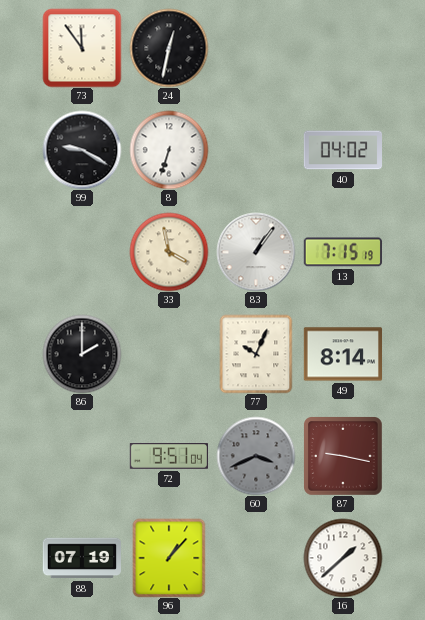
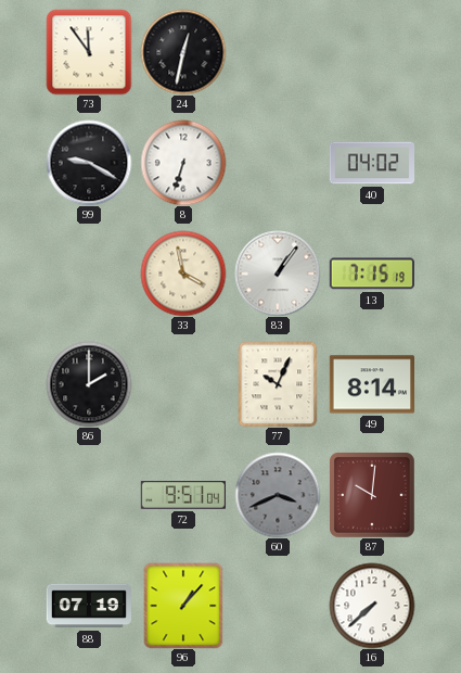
87: 9:17 -> 10:01
16: 1:38 -> 7:38
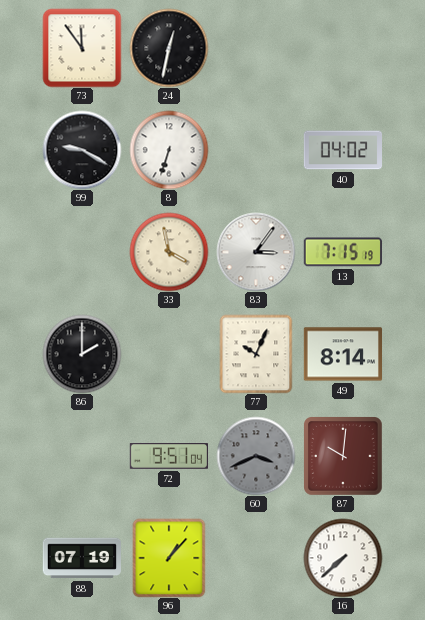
83: 1:06 -> 3:06
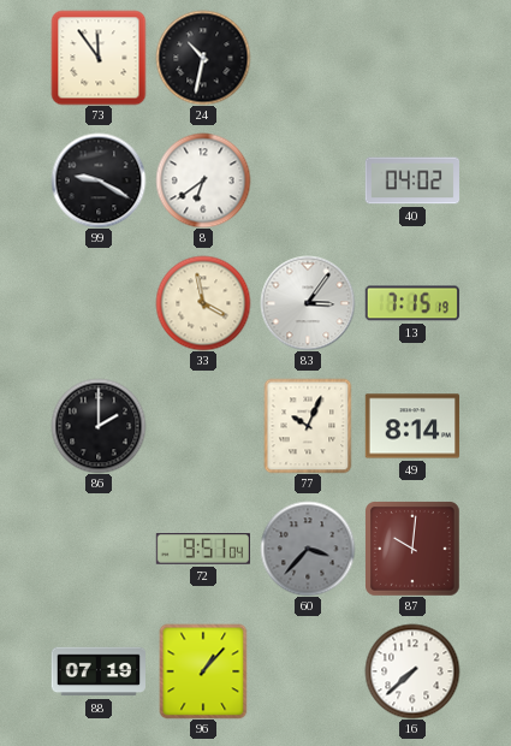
24: 12:32 -> 10:32
8: 6:33 -> 6:39
60: 3:41 -> 3:37
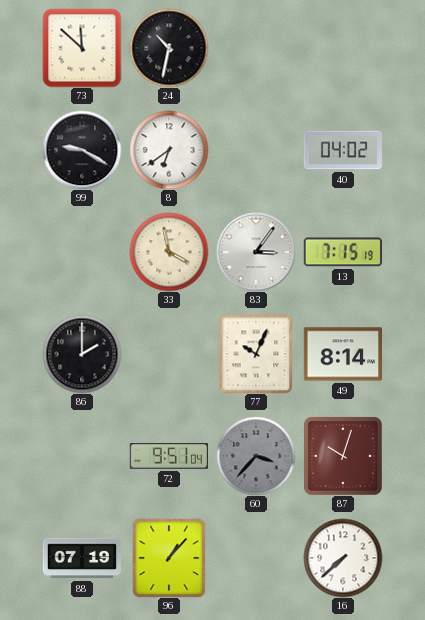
73: 11:54 -> 11:52
87: 10:01 -> 10:03
